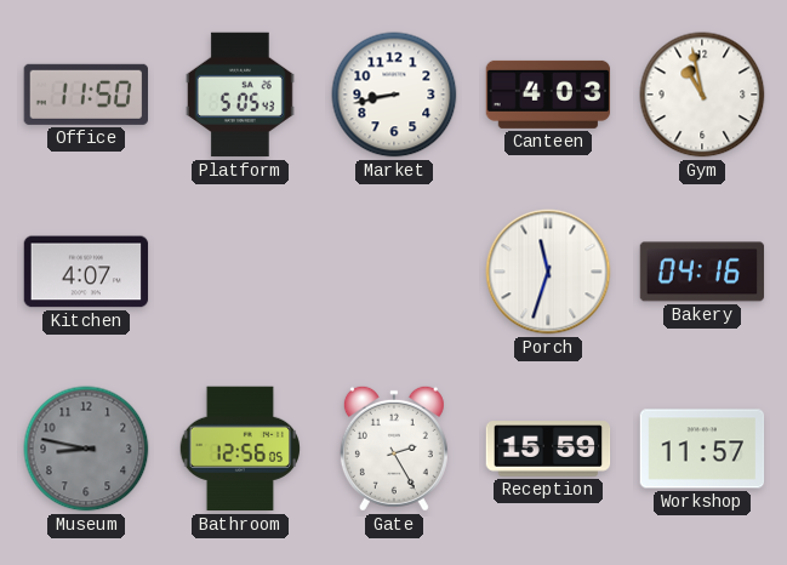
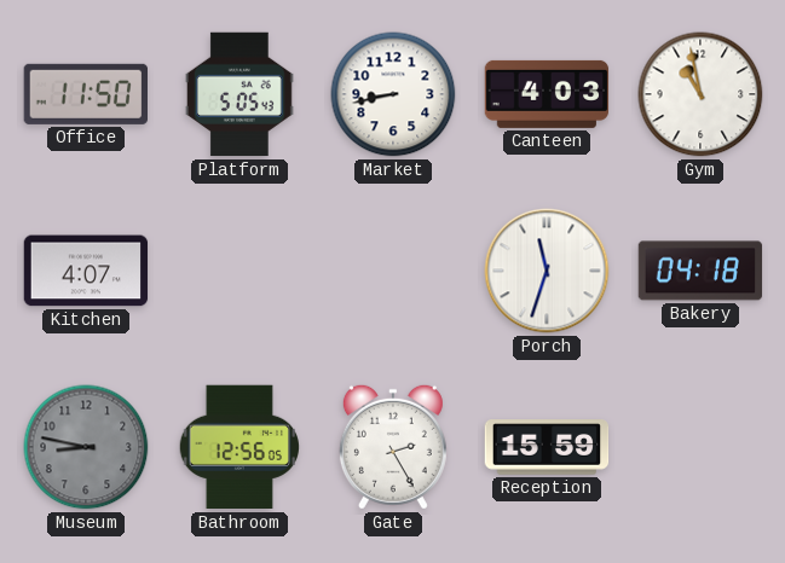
Bakery: 04:16 -> 04:18
Workshop: 11:57 -> none
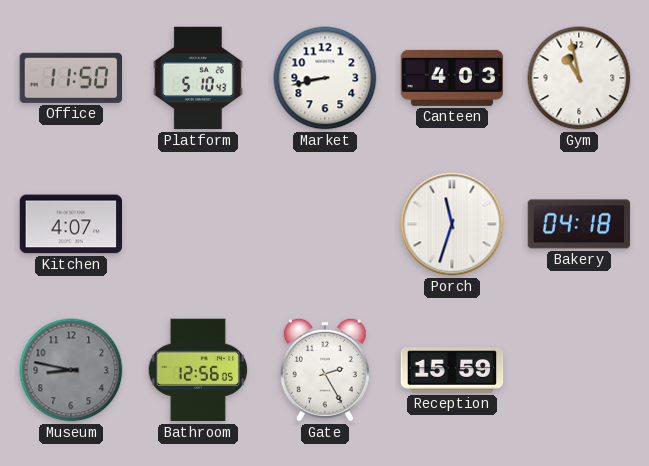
Platform: 5:05 -> 5:10
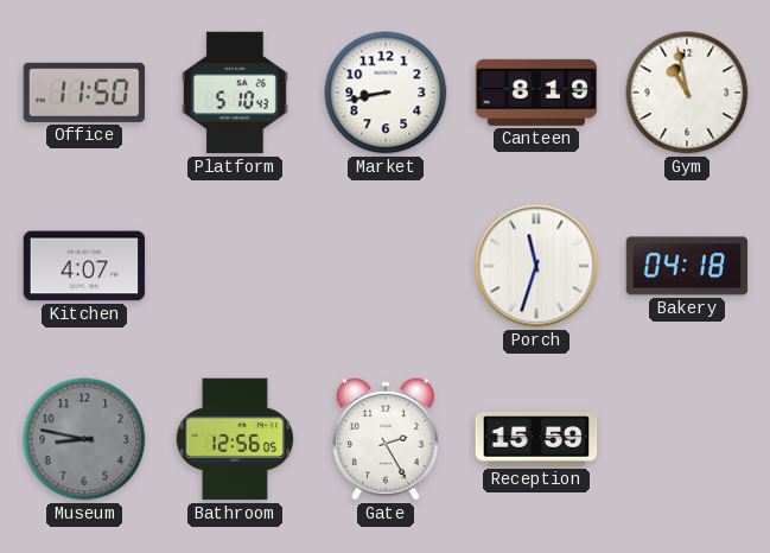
Canteen: 4:03 -> 8:19
